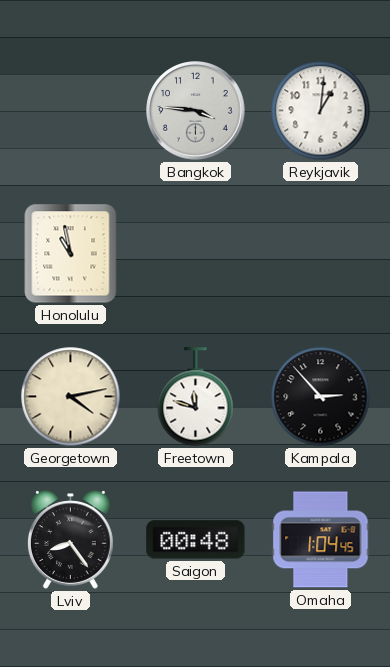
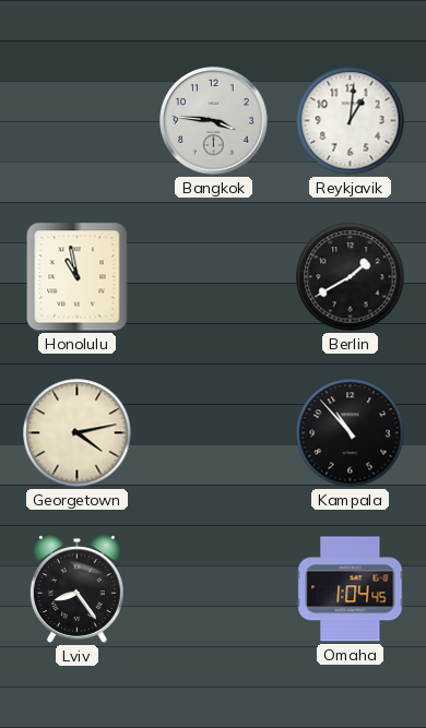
Berlin: none -> 1:40
Freetown: 11:48 -> none
Kampala: 2:53 -> 10:53
Saigon: 00:48 -> none
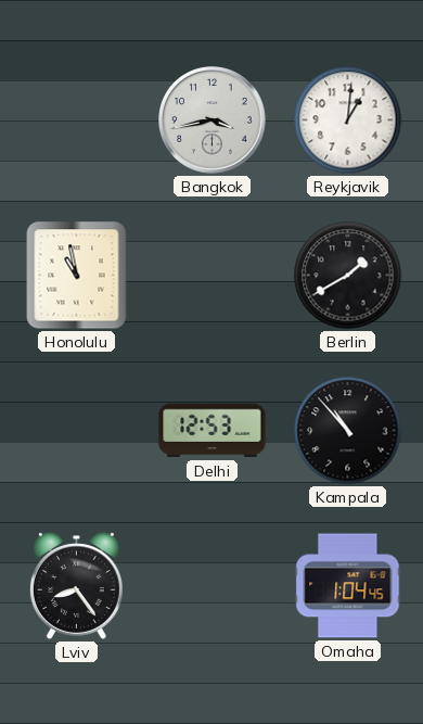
Bangkok: 3:46 -> 3:43
Georgetown: 4:13 -> none
Delhi: none -> 12:53
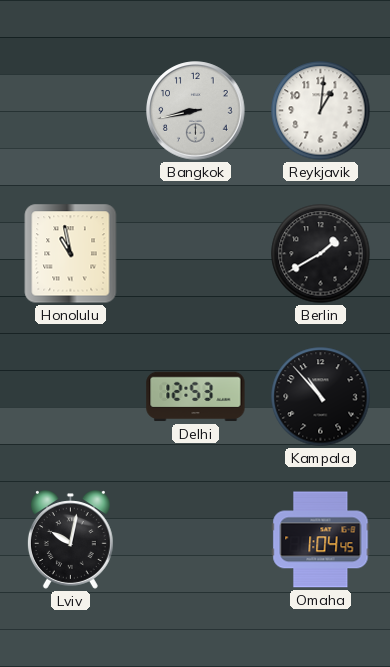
Bangkok: 3:43 -> 8:43
Lviv: 8:24 -> 10:02
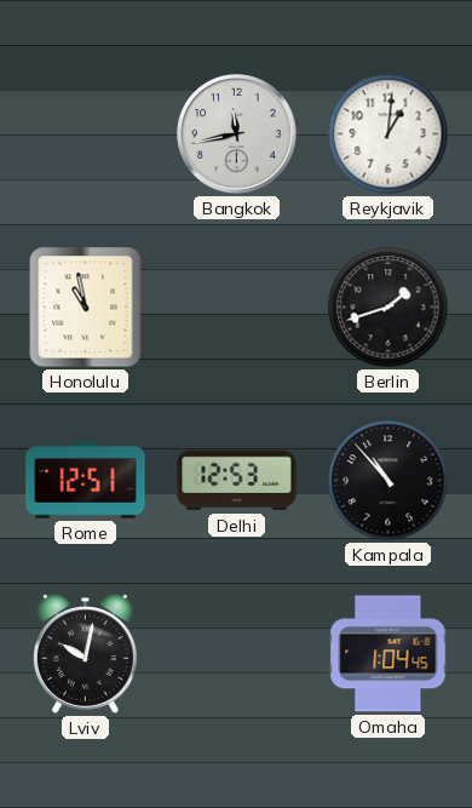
Bangkok: 8:43 -> 11:43
Berlin: 1:40 -> 1:42
Rome: none -> 12:51
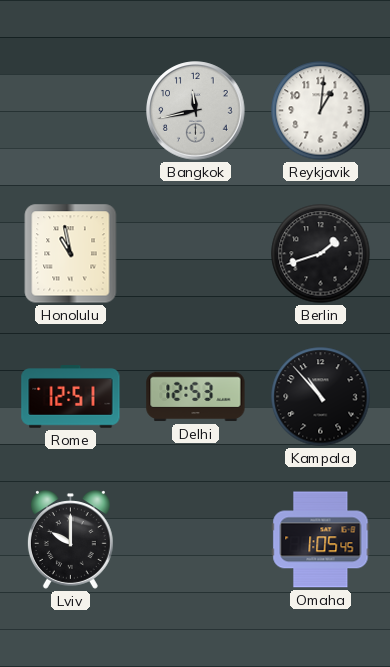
Lviv: 10:02 -> 10:00
Omaha: 1:04 -> 1:05
